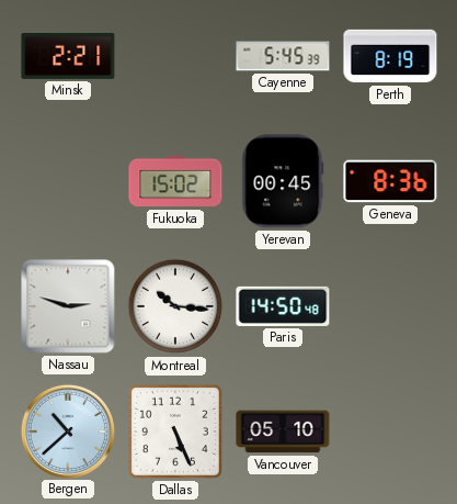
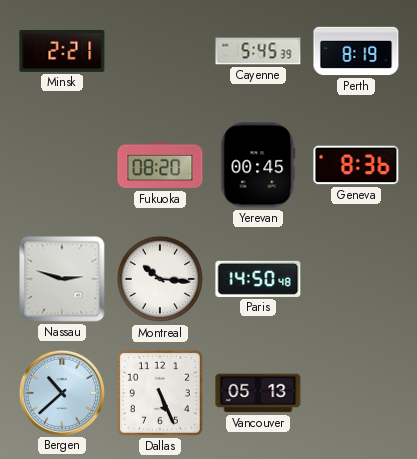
Fukuoka: 15:02 -> 08:20
Vancouver: 05:10 -> 05:13
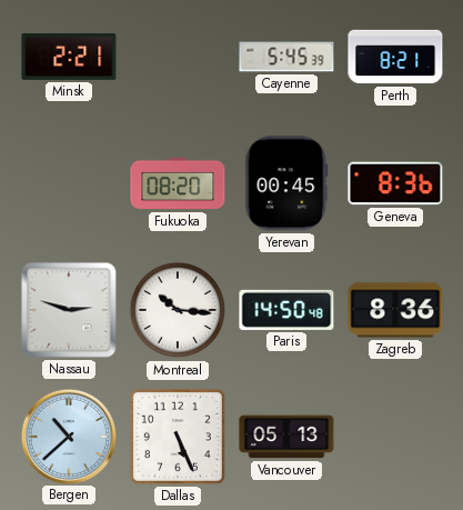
Perth: 8:19 -> 8:21
Zagreb: none -> 8:36
